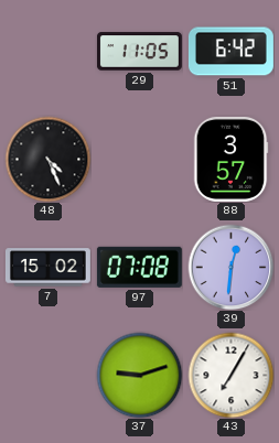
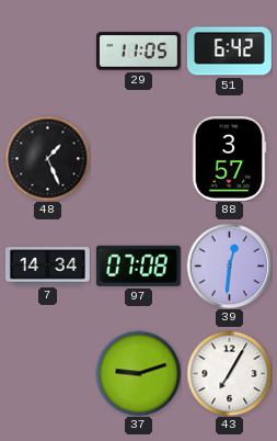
48: 4:26 -> 1:26
7: 15:02 -> 14:34
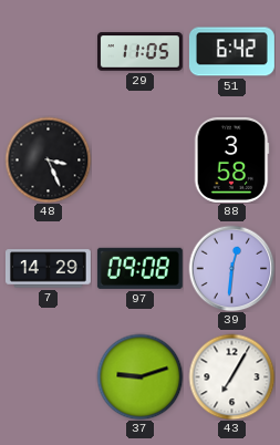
48: 1:26 -> 3:26
88: 3:57 -> 3:58
7: 14:34 -> 14:29
97: 07:08 -> 09:08
